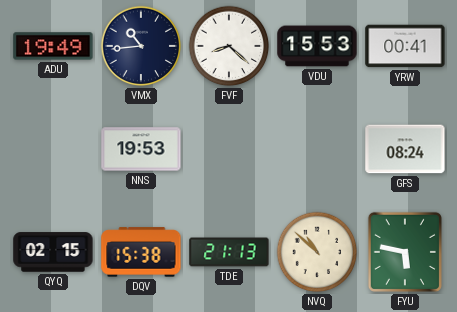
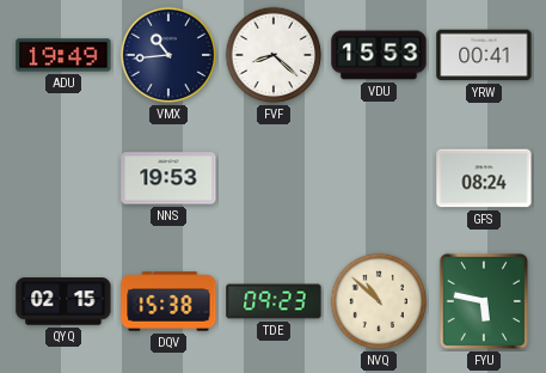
TDE: 21:13 -> 09:23
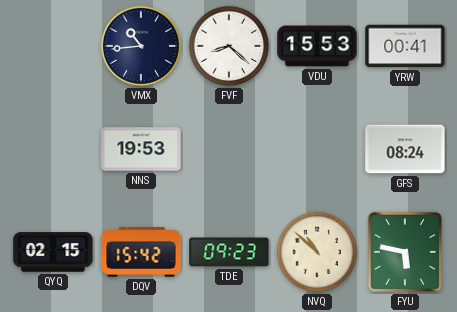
ADU: 19:49 -> none
DQV: 15:38 -> 15:42
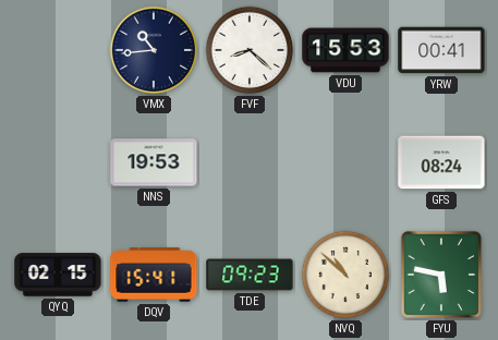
DQV: 15:42 -> 15:41
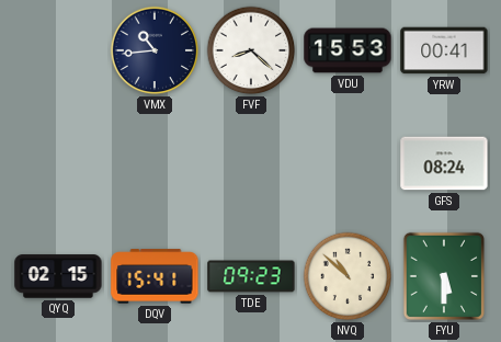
NNS: 19:53 -> none
FYU: 5:47 -> 5:30
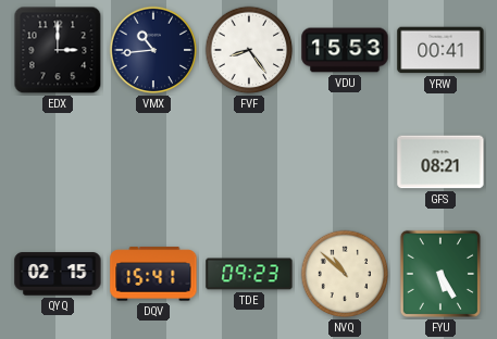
EDX: none -> 3:00
FVF: 8:22 -> 8:24
GFS: 08:24 -> 08:21
FYU: 5:30 -> 5:25
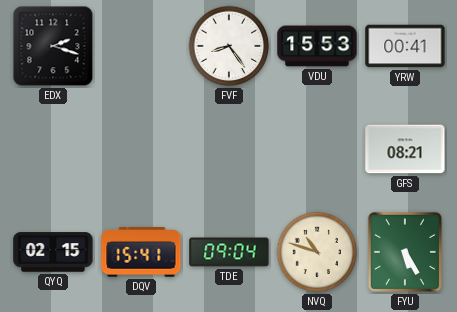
EDX: 3:00 -> 2:18
VMX: 10:44 -> none
TDE: 09:23 -> 09:04
NVQ: 10:52 -> 10:48
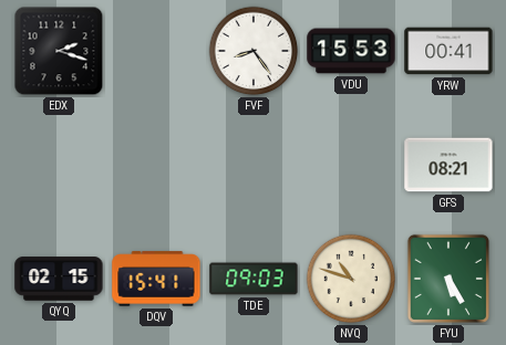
TDE: 09:04 -> 09:03
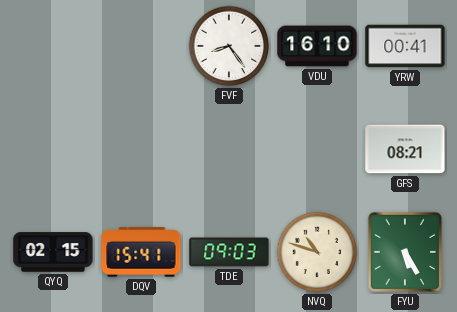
EDX: 2:18 -> none
VDU: 15:53 -> 16:10
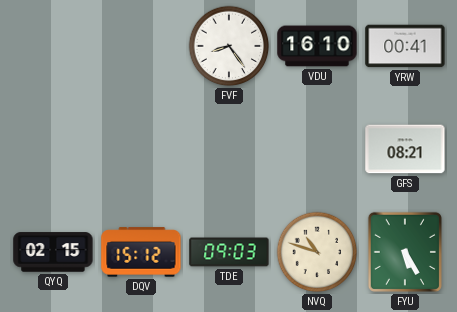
DQV: 15:41 -> 15:12
